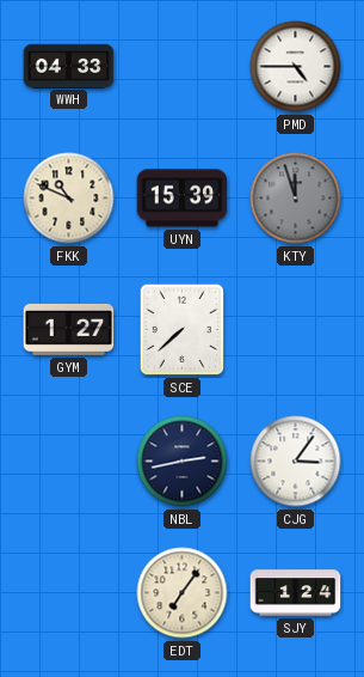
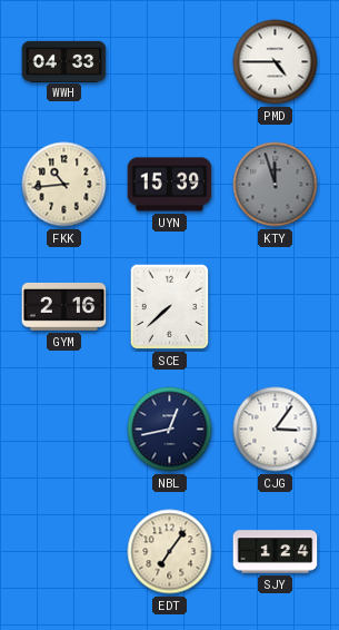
FKK: 10:49 -> 10:44
GYM: 1:27 -> 2:16
NBL: 2:43 -> 12:43
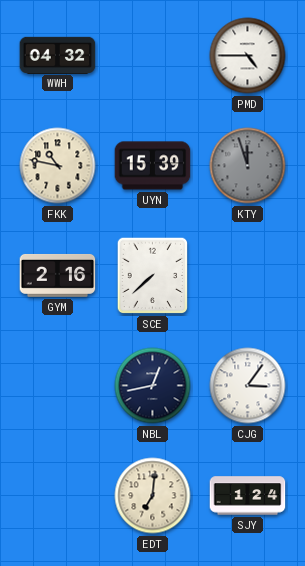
WWH: 04:33 -> 04:32
FKK: 10:44 -> 10:47
EDT: 7:06 -> 7:01
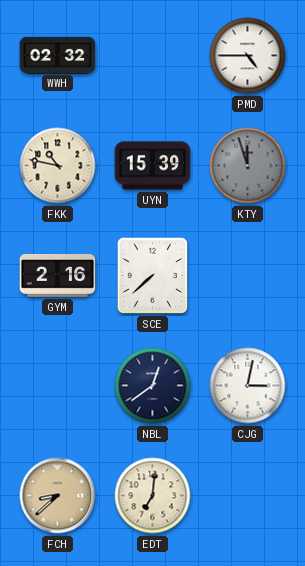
WWH: 04:32 -> 02:32
NBL: 12:43 -> 12:39
CJG: 3:06 -> 3:02
FCH: none -> 8:38
SJY: 1:24 -> none
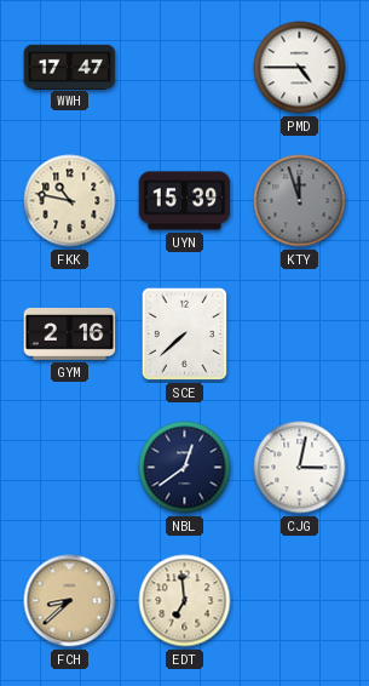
WWH: 02:32 -> 17:47
EDT: 7:01 -> 6:59
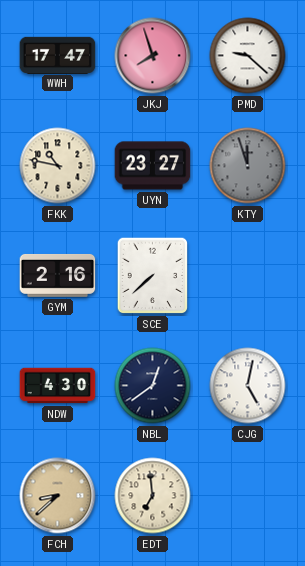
JKJ: none -> 7:57
PMD: 4:45 -> 9:22
UYN: 15:39 -> 23:27
NDW: none -> 4:30
CJG: 3:02 -> 5:02
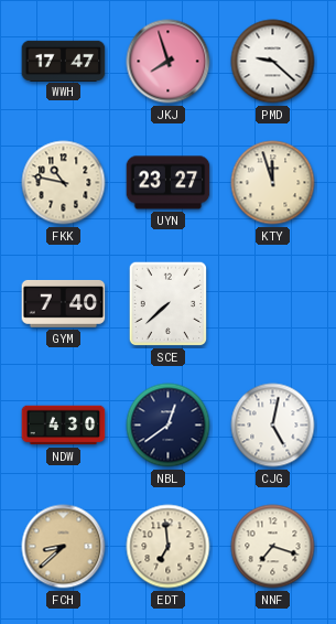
KTY dial: grey -> cream
GYM: 2:16 -> 7:40
NNF: none -> 7:18
